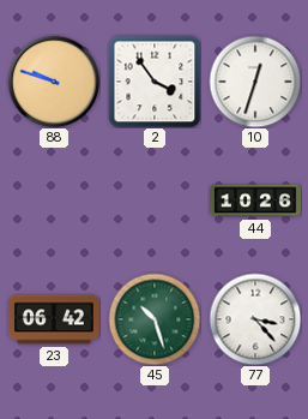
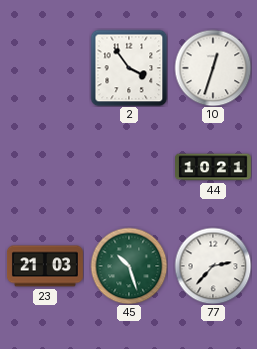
88: 9:48 -> none
44: 10:26 -> 10:21
23: 06:42 -> 21:03
77: 3:23 -> 2:37
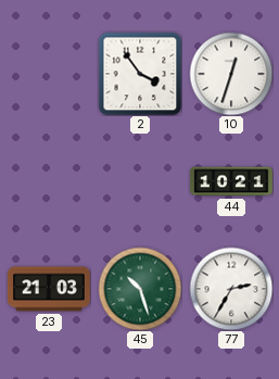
77: 2:37 -> 2:35
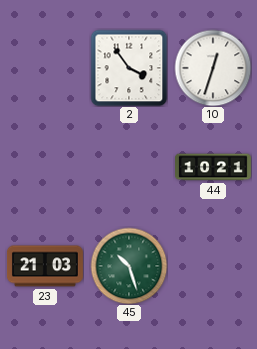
77: 2:35 -> none
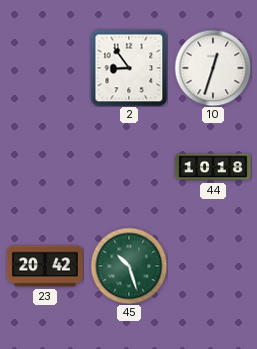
2: 3:54 -> 8:54
44: 10:21 -> 10:18
23: 21:03 -> 20:42
